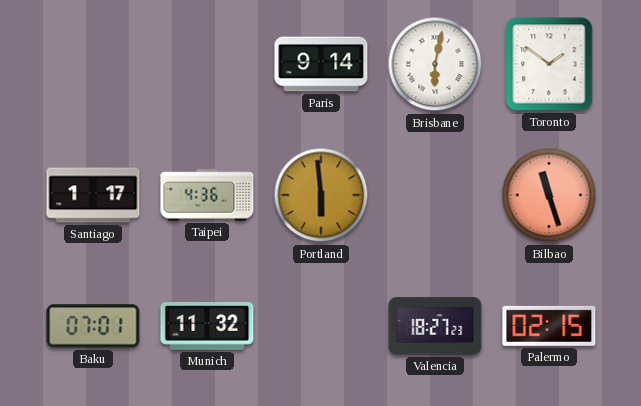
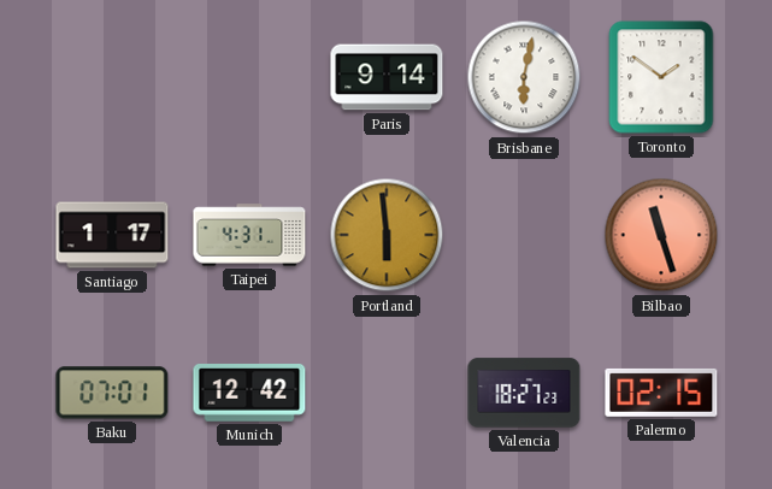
Taipei: 4:36 -> 4:31
Munich: 11:32 -> 12:42
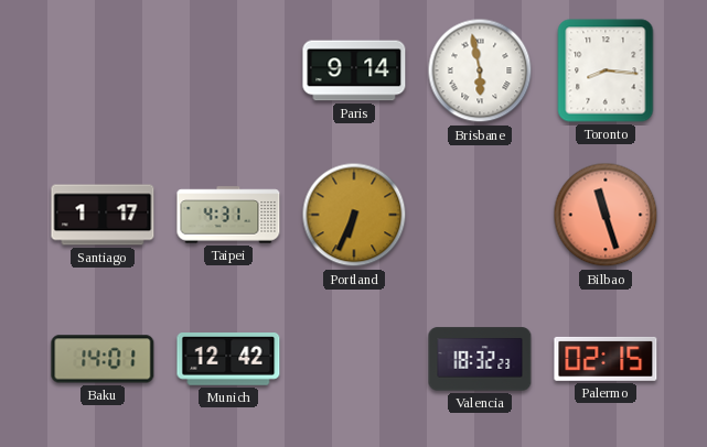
Brisbane: 6:02 -> 5:58
Toronto: 1:51 -> 8:16
Portland: 5:59 -> 6:34
Baku: 07:01 -> 14:01
Valencia: 18:27 -> 18:32
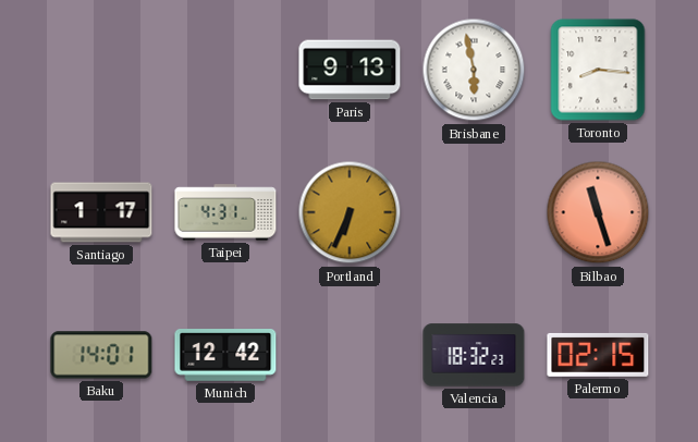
Paris: 9:14 -> 9:13
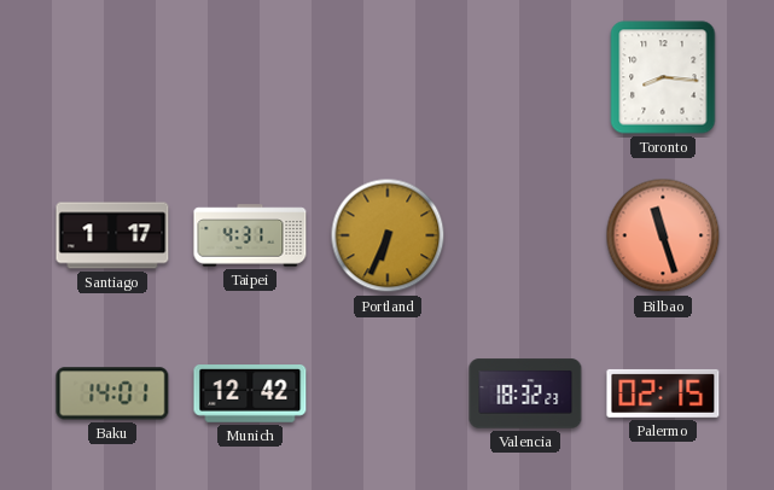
Paris: 9:13 -> none
Brisbane: 5:58 -> none
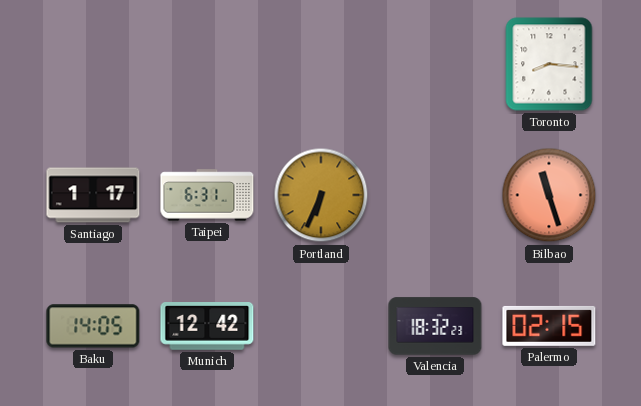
Taipei: 4:31 -> 6:31
Baku: 14:01 -> 14:05
